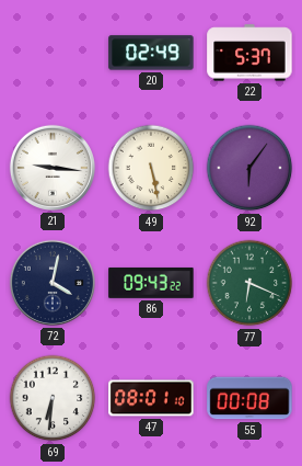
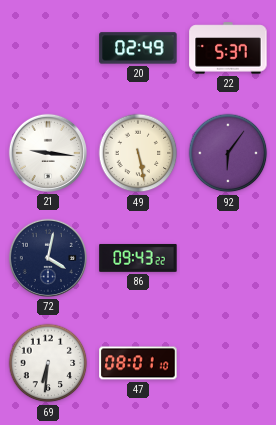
77: 6:19 -> none
55: 00:08 -> none
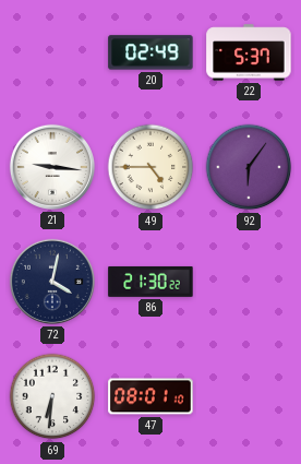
49: 5:28 -> 4:45
86: 09:43 -> 21:30
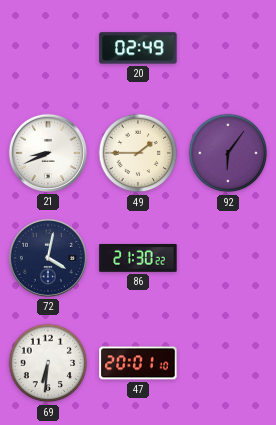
22: 5:37 -> none
21: 9:16 -> 8:41
49: 4:45 -> 1:45
47: 08:01 -> 20:01
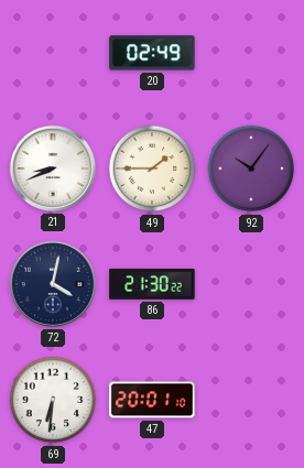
92: 6:06 -> 10:06
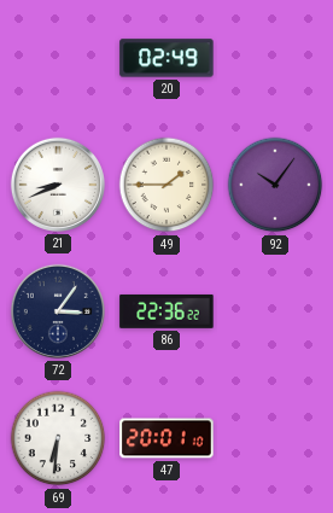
72: 4:02 -> 3:06
86: 21:30 -> 22:36
